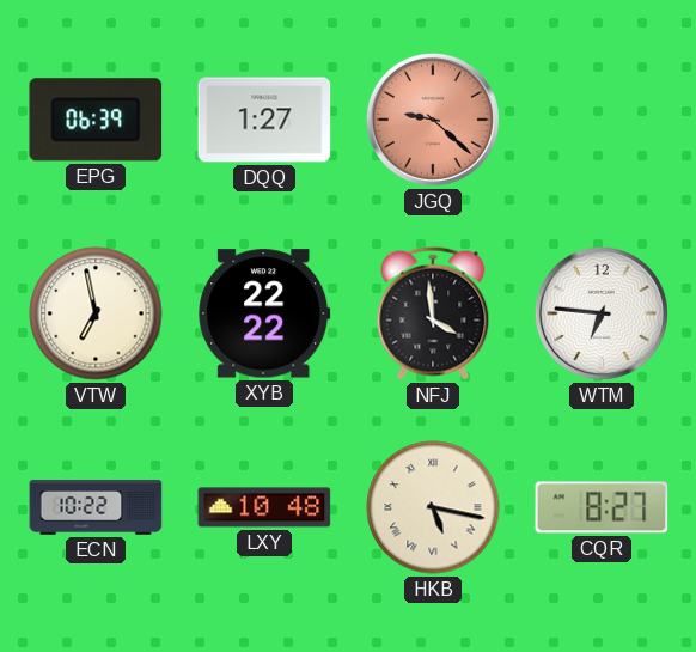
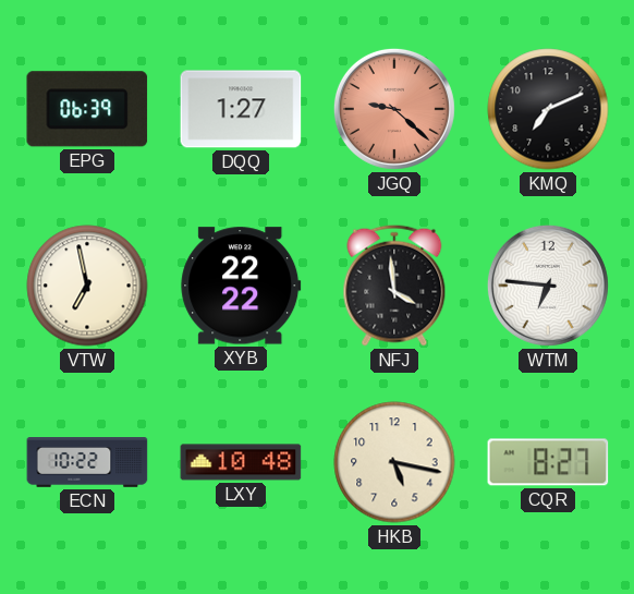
KMQ: none -> 7:11
HKB numerals: Roman -> Arabic
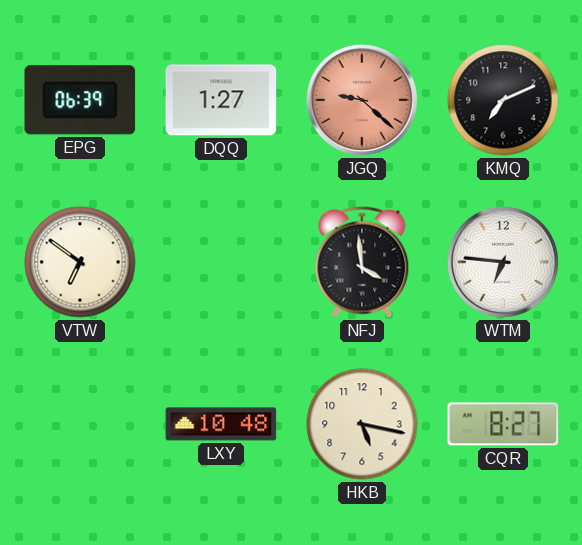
VTW: 6:58 -> 6:51
XYB: 22:22 -> none
ECN: 10:22 -> none
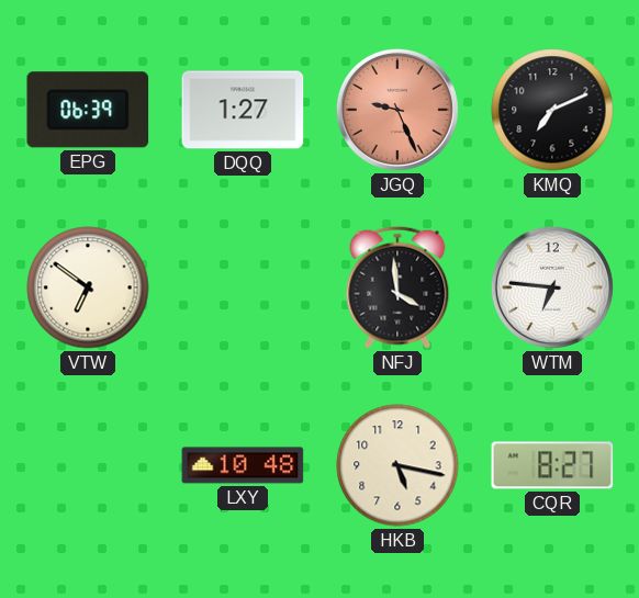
JGQ: 9:22 -> 9:26
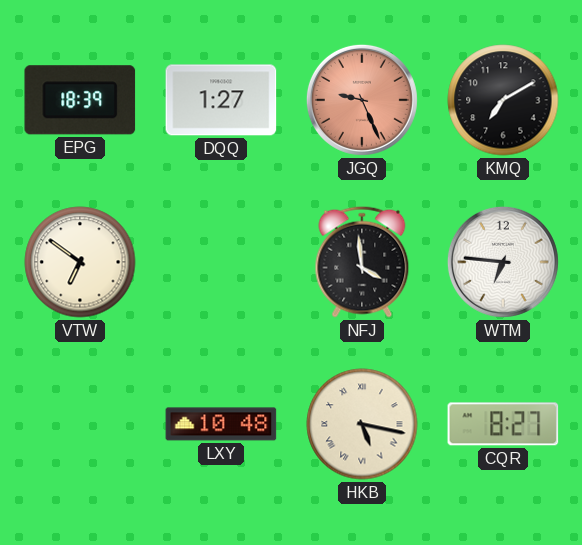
EPG: 06:39 -> 18:39
KMQ: 7:11 -> 7:10
HKB numerals: Arabic -> Roman
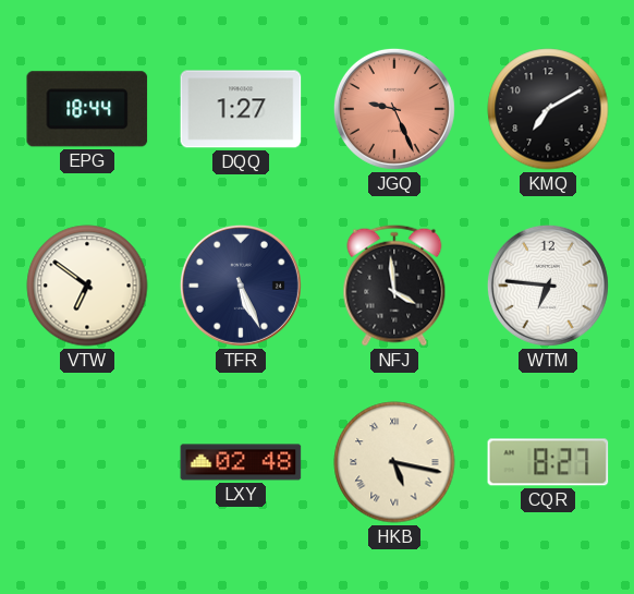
EPG: 18:39 -> 18:44
TFR: none -> 5:26
LXY: 10:48 -> 02:48
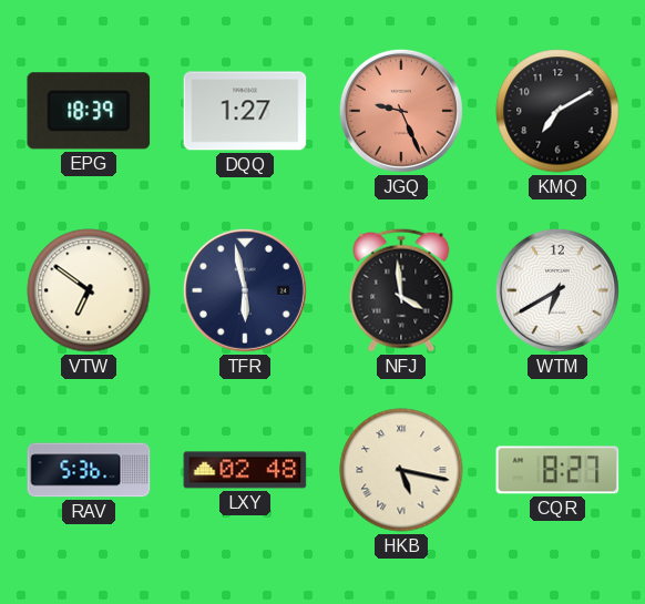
EPG: 18:44 -> 18:39
TFR: 5:26 -> 5:58
WTM: 6:46 -> 6:40
RAV: none -> 5:36
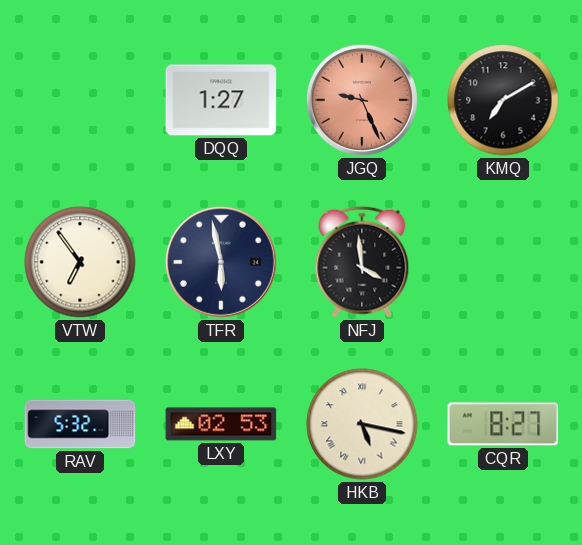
EPG: 18:39 -> none
VTW: 6:51 -> 6:54
WTM: 6:40 -> none
RAV: 5:36 -> 5:32
LXY: 02:48 -> 02:53
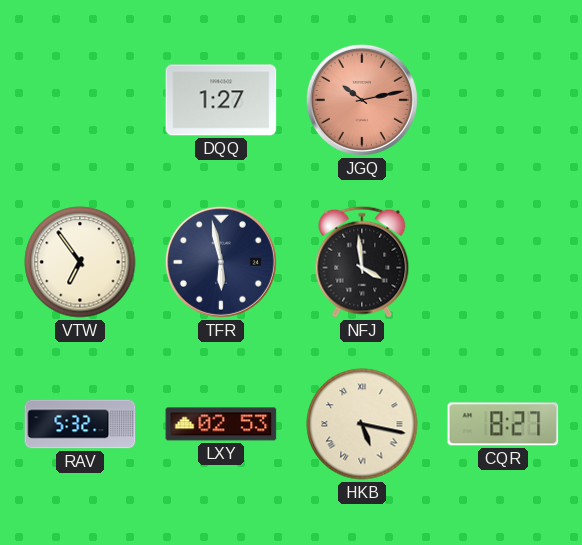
JGQ: 9:26 -> 10:13
KMQ: 7:10 -> none
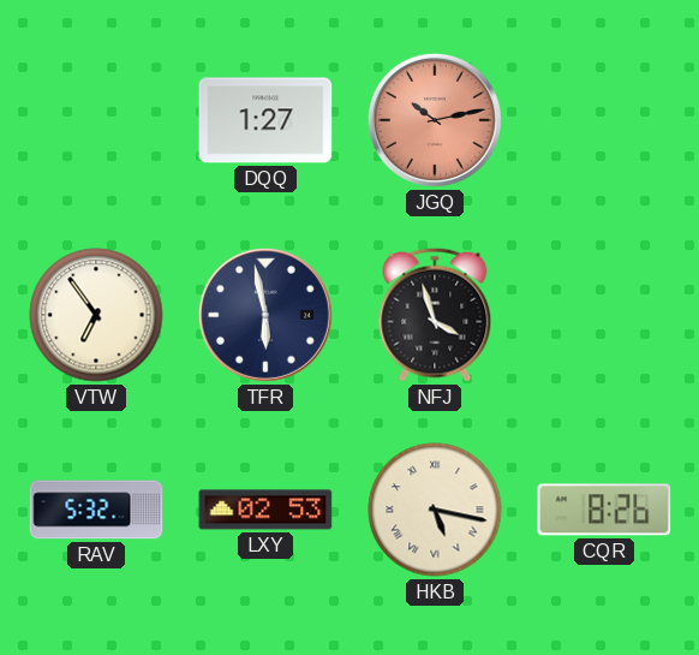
NFJ: 3:59 -> 3:57
CQR: 8:27 -> 8:26
